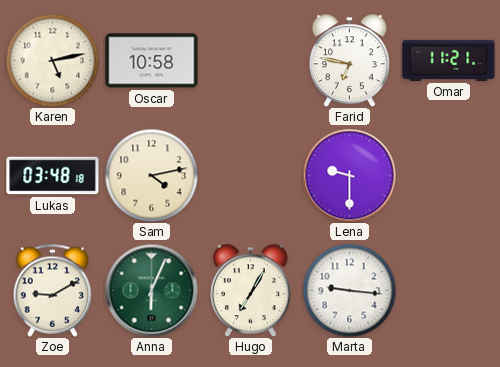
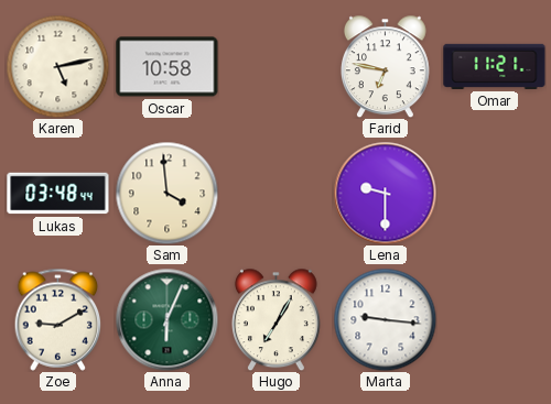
Lukas: 03:48:18 -> 03:48:44
Sam: 4:13 -> 3:59
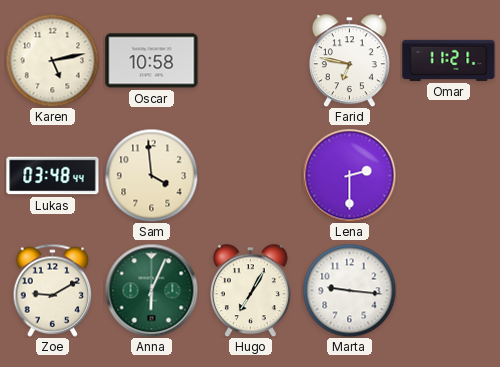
Lena: 9:30 -> 2:30
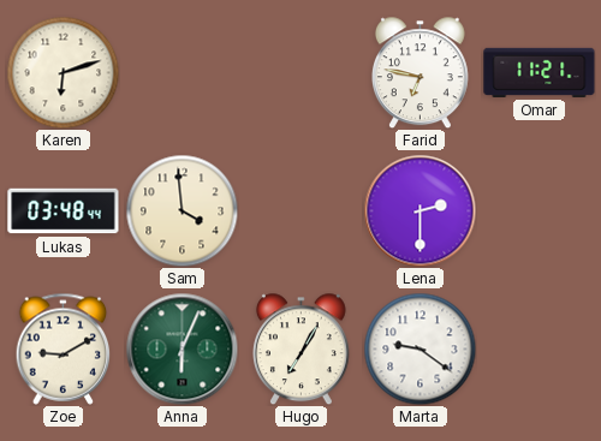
Karen: 5:13 -> 6:12
Oscar: 10:58 -> none
Marta: 9:16 -> 9:21
